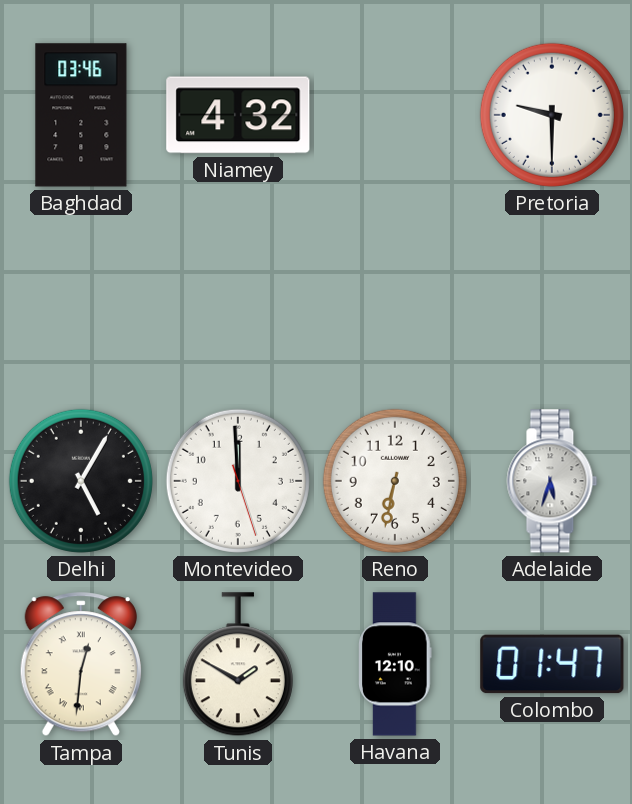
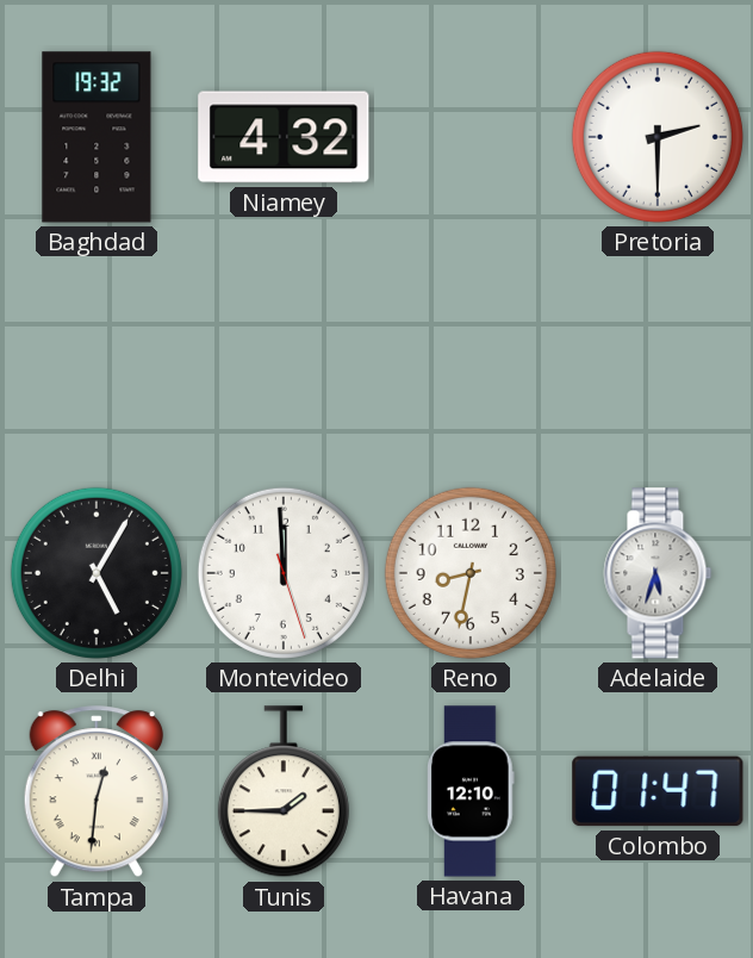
Baghdad: 03:46 -> 19:32
Pretoria: 9:30 -> 2:30
Reno: 6:32 -> 8:32
Tunis: 1:50 -> 1:45
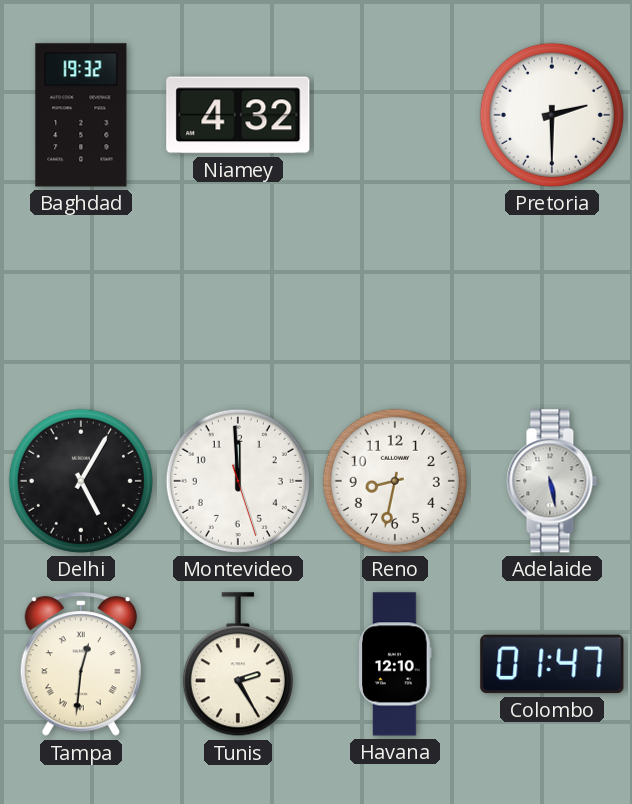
Adelaide: 5:33 -> 5:28
Tunis: 1:45 -> 2:25
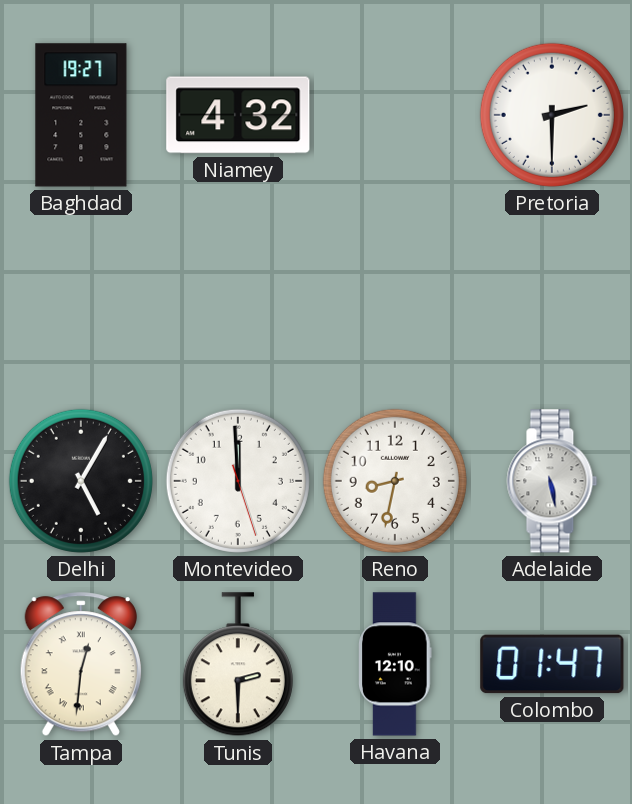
Baghdad: 19:32 -> 19:27
Tunis: 2:25 -> 2:30
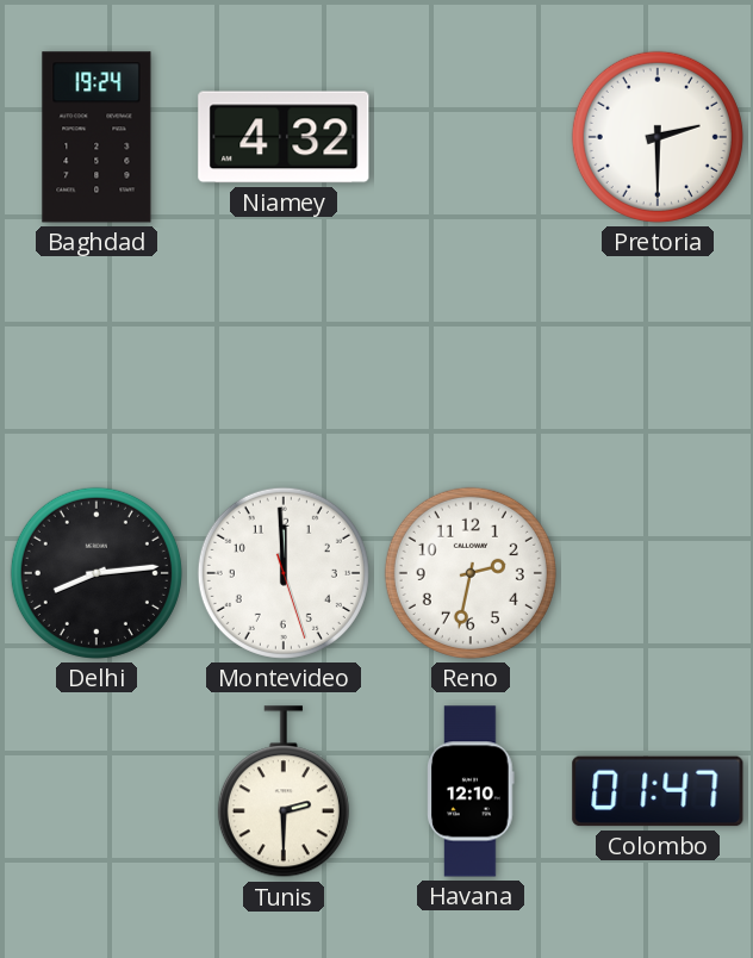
Baghdad: 19:27 -> 19:24
Delhi: 5:05 -> 8:14
Reno: 8:32 -> 2:32
Adelaide: 5:28 -> none
Tampa: 12:31 -> none
